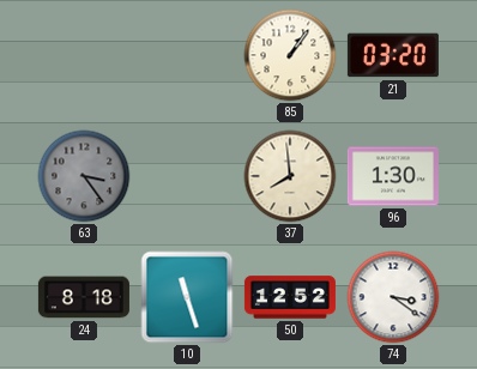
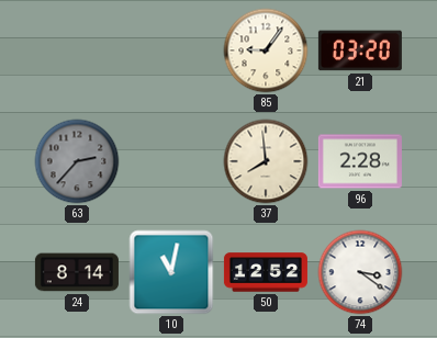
85: 1:06 -> 9:06
63: 3:24 -> 2:37
96: 1:30 -> 2:28
24: 8:18 -> 8:14
10: 11:27 -> 11:02
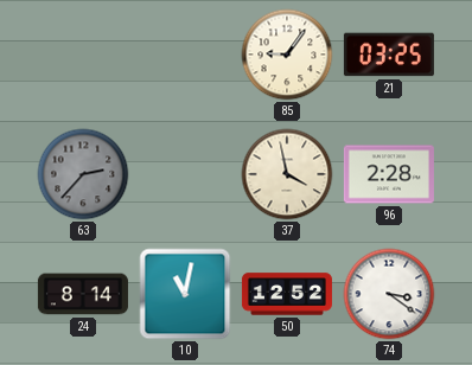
21: 03:20 -> 03:25
37: 7:59 -> 3:58
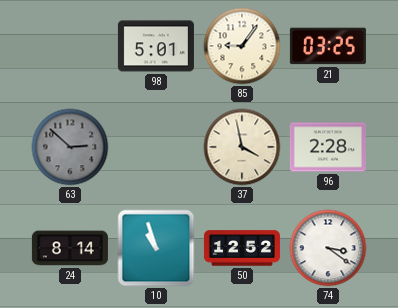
98: none -> 5:01
63: 2:37 -> 2:52
10: 11:02 -> 10:57
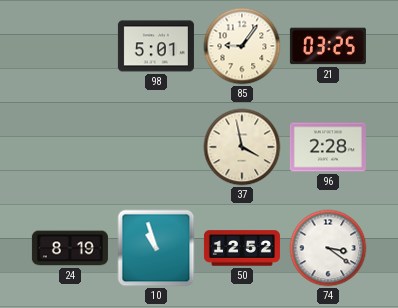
63: 2:52 -> none
24: 8:14 -> 8:19
